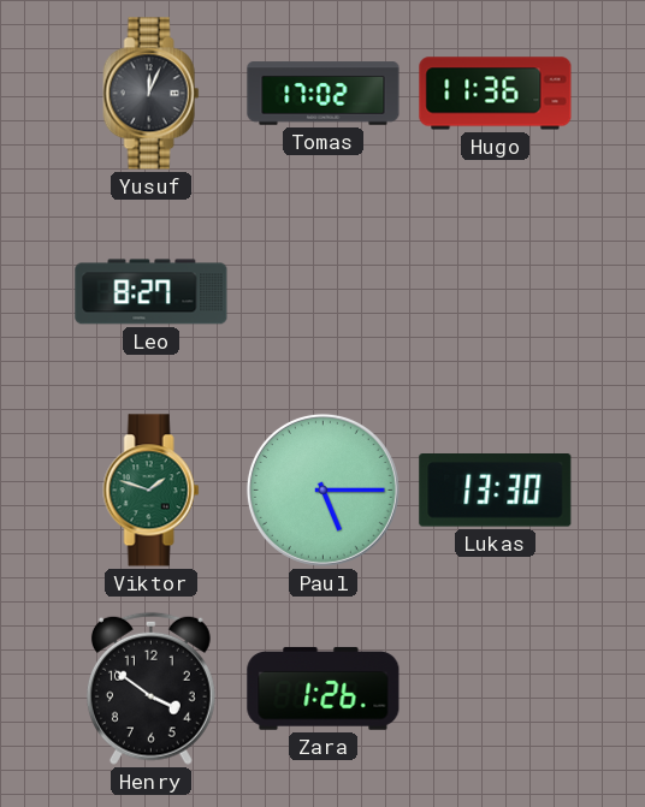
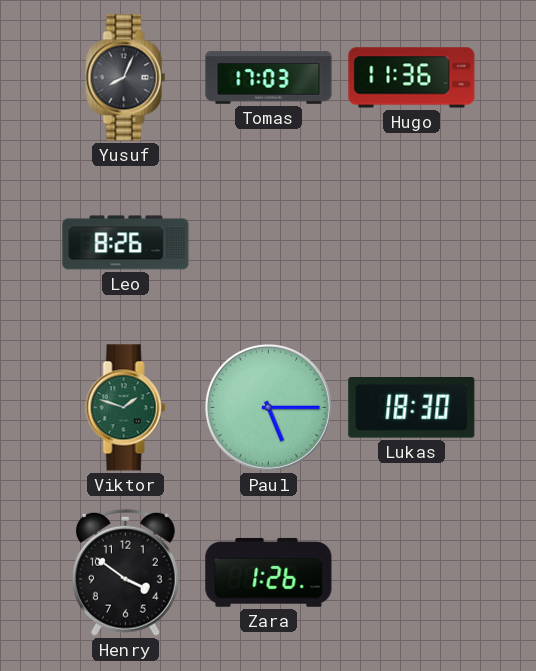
Yusuf: 12:04 -> 8:04
Tomas: 17:02 -> 17:03
Leo: 8:27 -> 8:26
Lukas: 13:30 -> 18:30
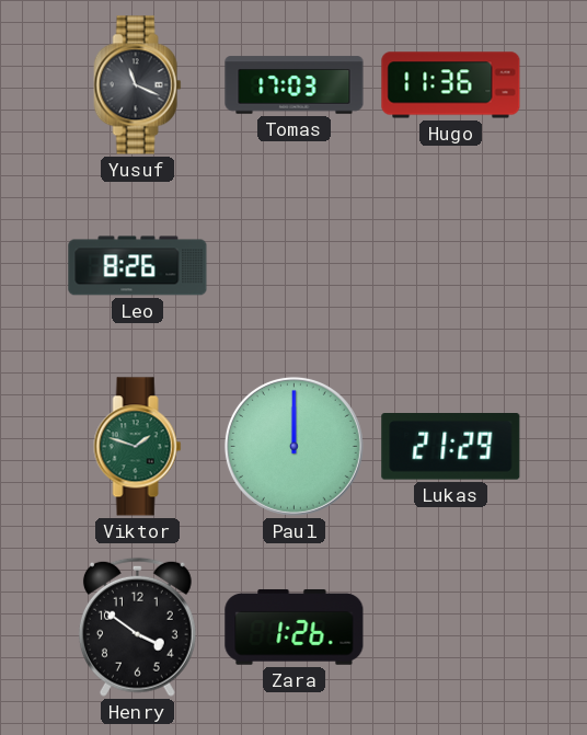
Yusuf: 8:04 -> 11:19
Paul: 5:15 -> 12:00
Lukas: 18:30 -> 21:29
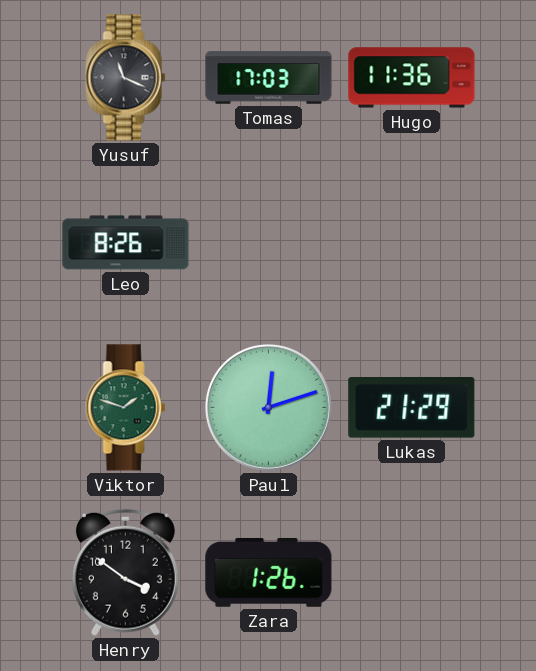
Paul: 12:00 -> 12:12
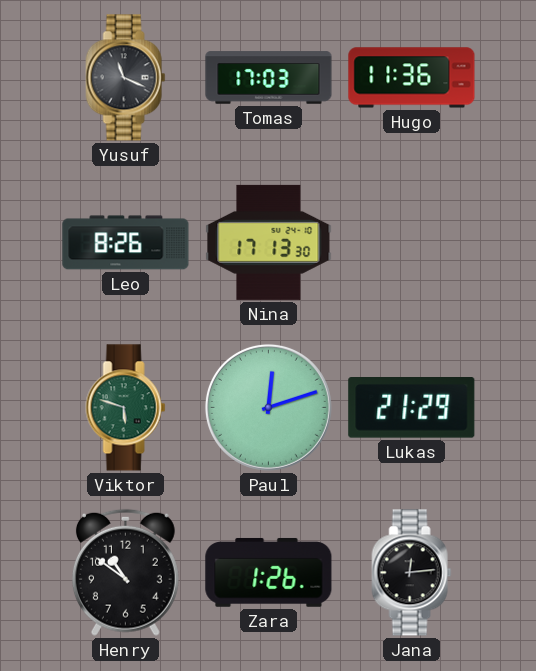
Nina: none -> 17:13
Viktor: 1:48 -> 5:48
Henry: 3:51 -> 10:51
Jana: none -> 12:14
